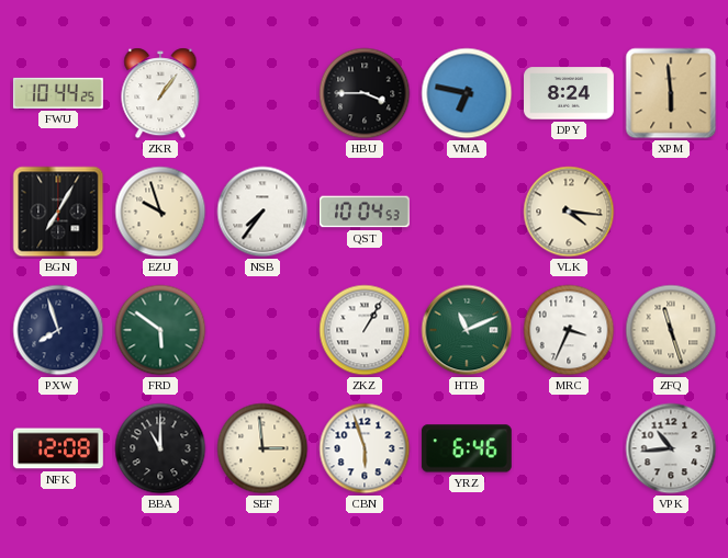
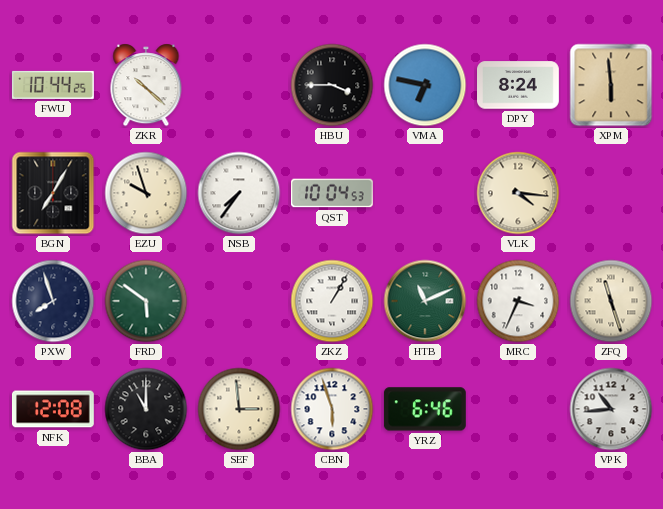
ZKR: 1:06 -> 10:22
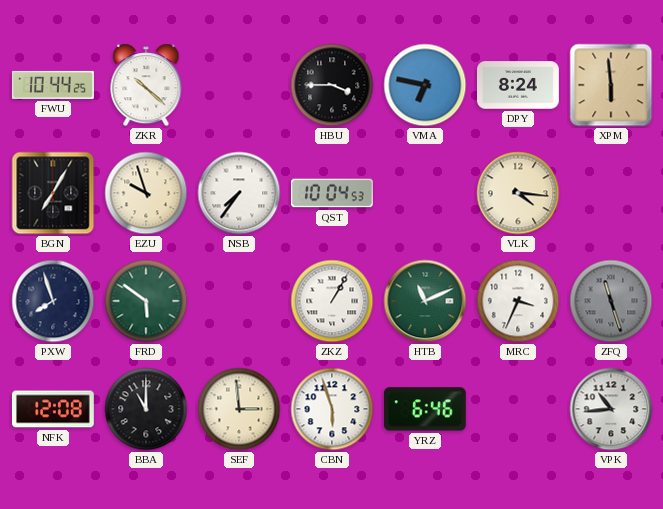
ZFQ dial: cream -> grey
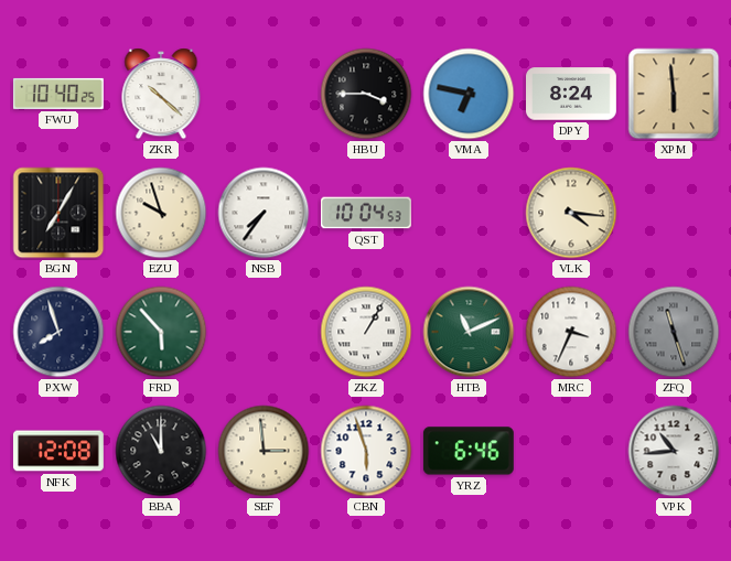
FWU: 10:44 -> 10:40
FRD: 5:51 -> 5:53
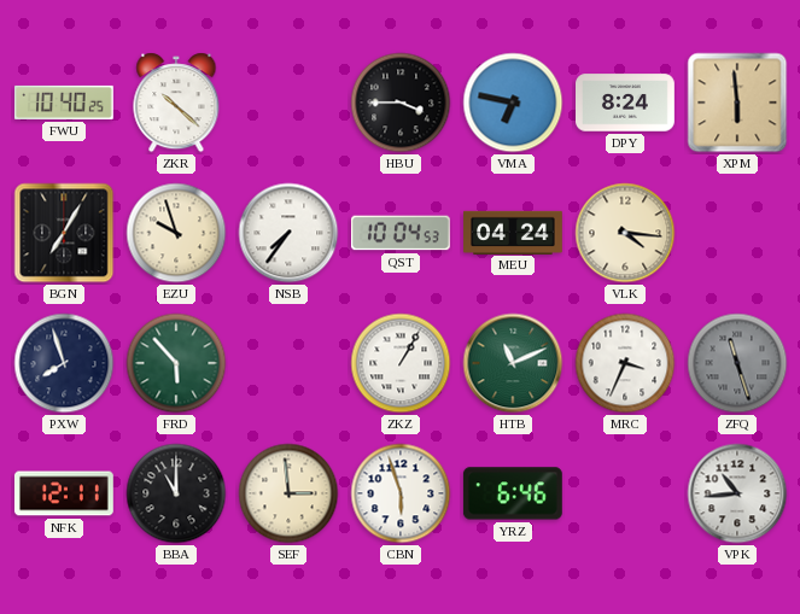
MEU: none -> 04:24
NFK: 12:08 -> 12:11
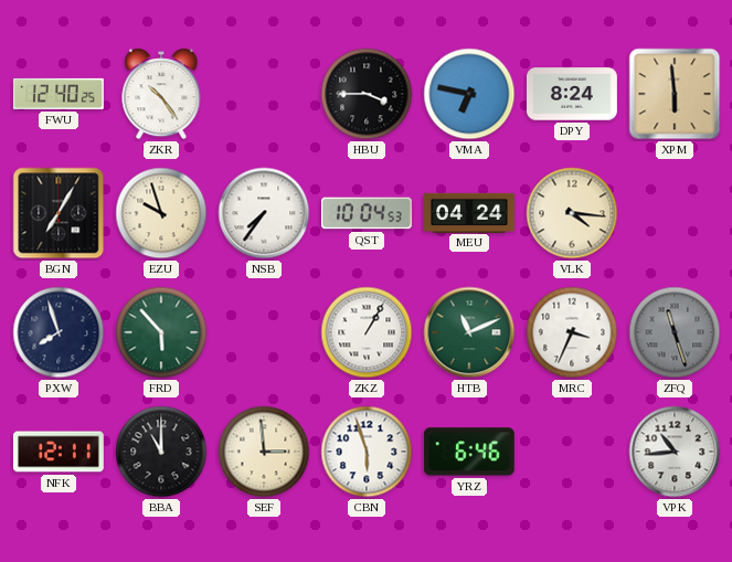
FWU: 10:40 -> 12:40
ZKR: 10:22 -> 10:24
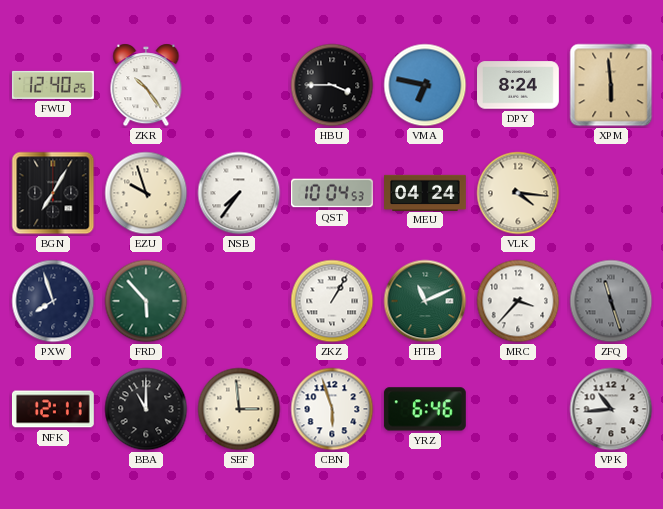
MRC: 3:34 -> 3:37
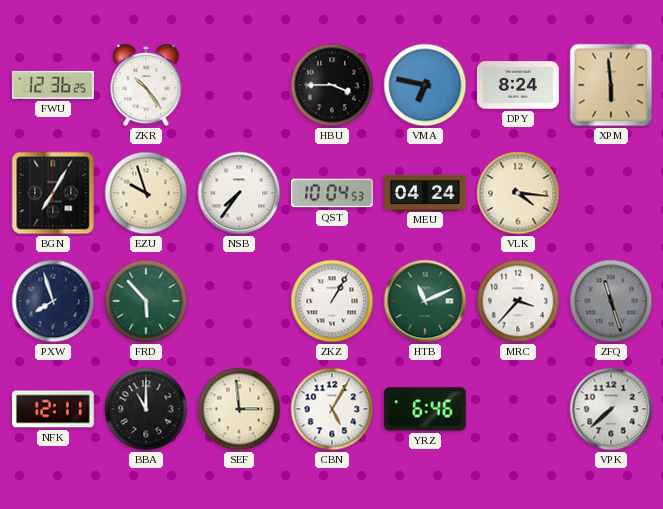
FWU: 12:40 -> 12:36
CBN: 5:57 -> 5:05
VPK: 10:44 -> 7:38
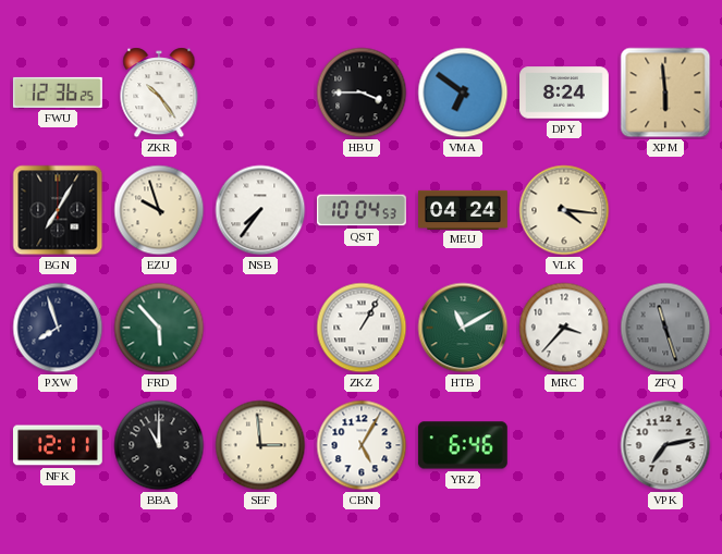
VMA: 6:47 -> 6:51
HTB: 11:11 -> 11:10
VPK: 7:38 -> 7:13
